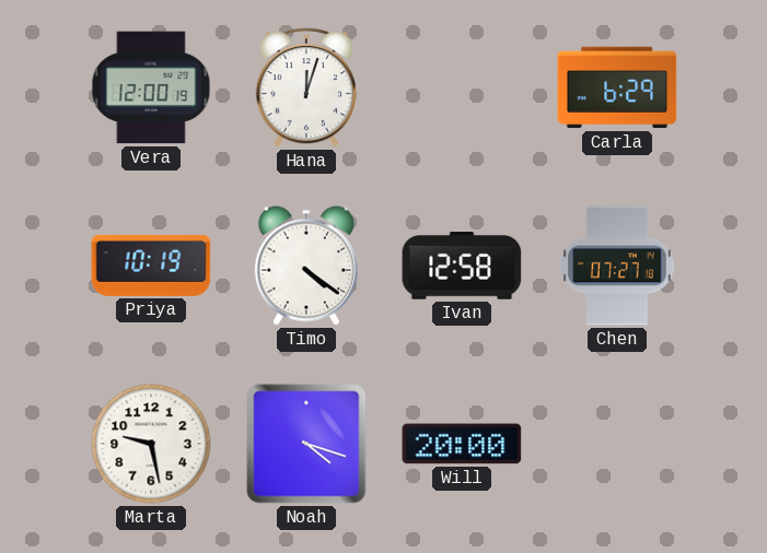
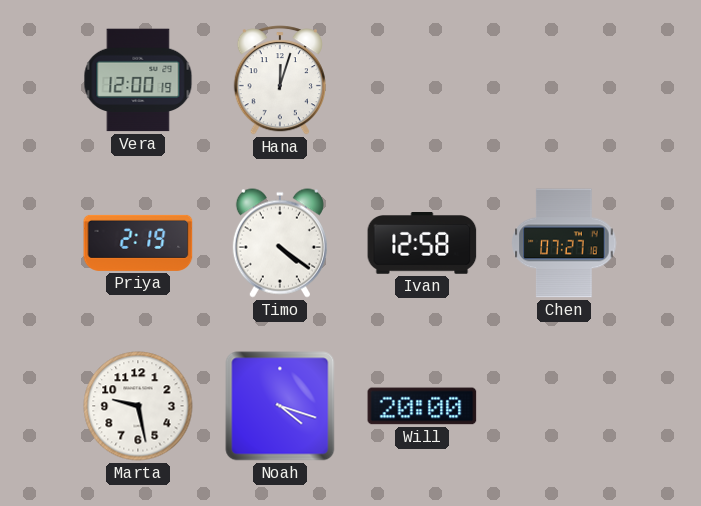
Carla: 6:29 -> none
Priya: 10:19 -> 2:19
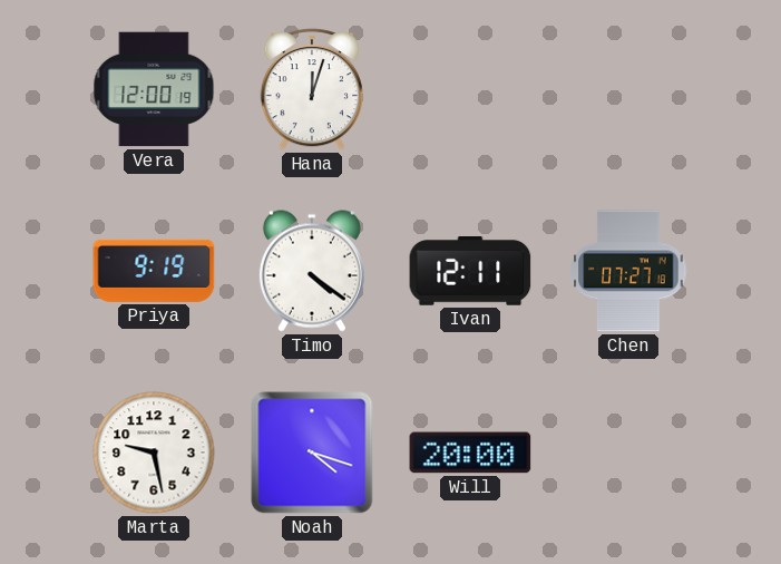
Priya: 2:19 -> 9:19
Ivan: 12:58 -> 12:11
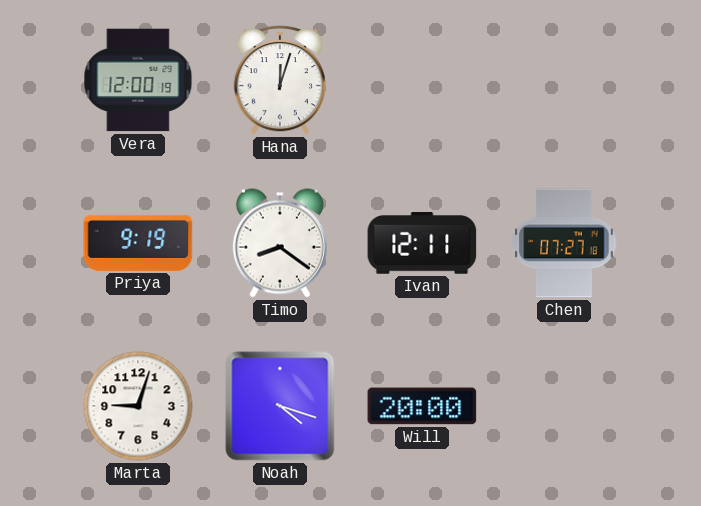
Timo: 4:21 -> 8:21
Marta: 9:28 -> 9:03
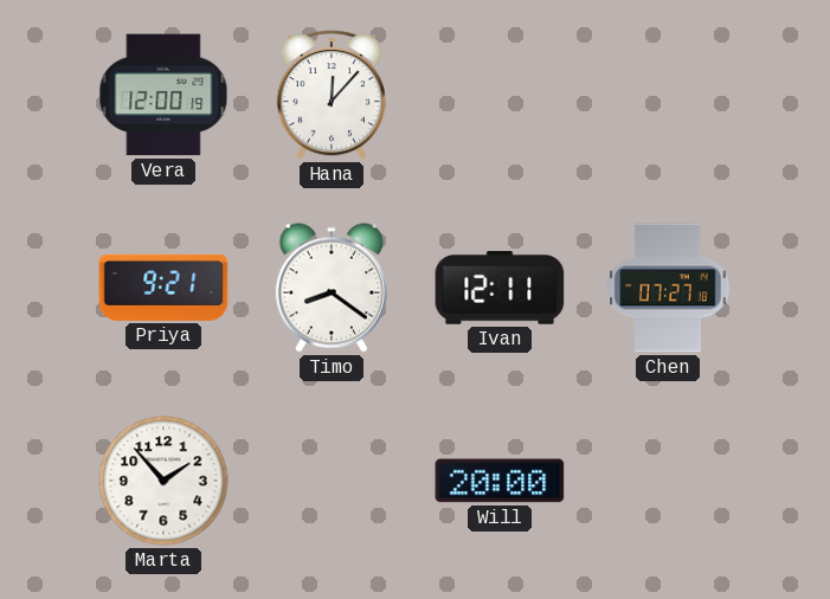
Hana: 12:03 -> 12:07
Priya: 9:19 -> 9:21
Marta: 9:03 -> 1:53
Noah: 4:18 -> none
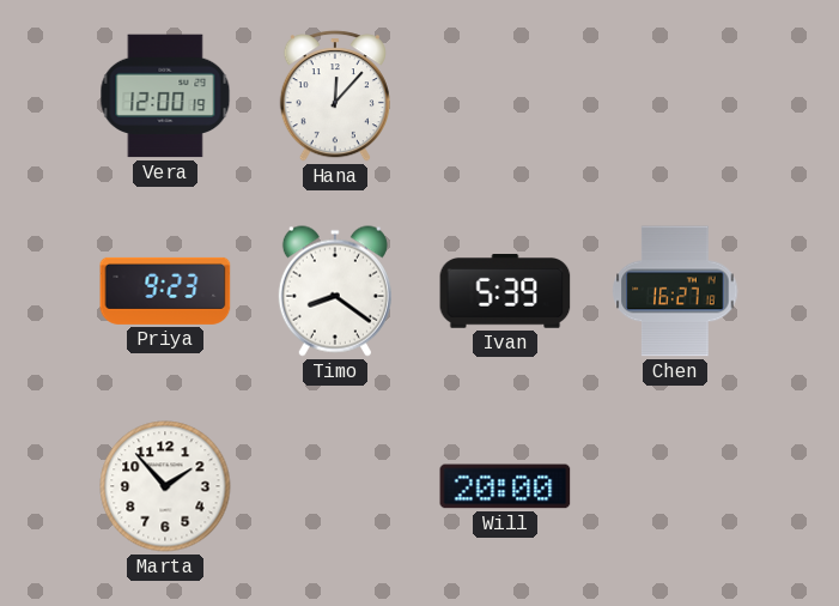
Priya: 9:21 -> 9:23
Ivan: 12:11 -> 5:39
Chen: 07:27 -> 16:27
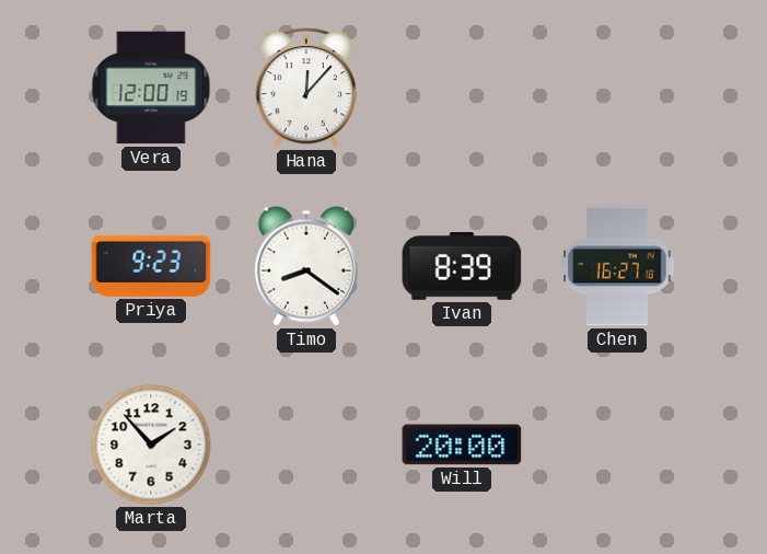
Ivan: 5:39 -> 8:39
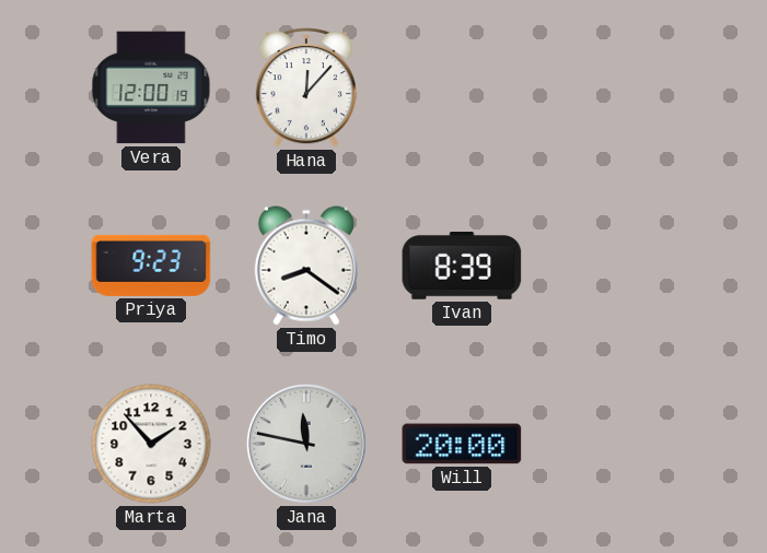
Chen: 16:27 -> none
Jana: none -> 11:47
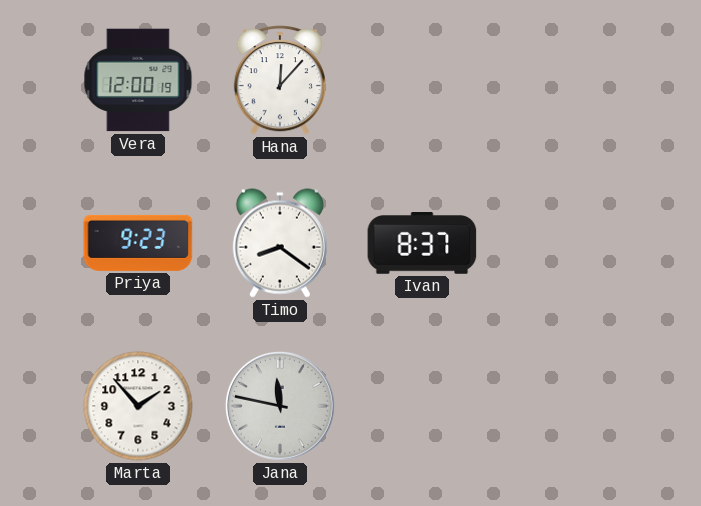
Ivan: 8:39 -> 8:37
Will: 20:00 -> none
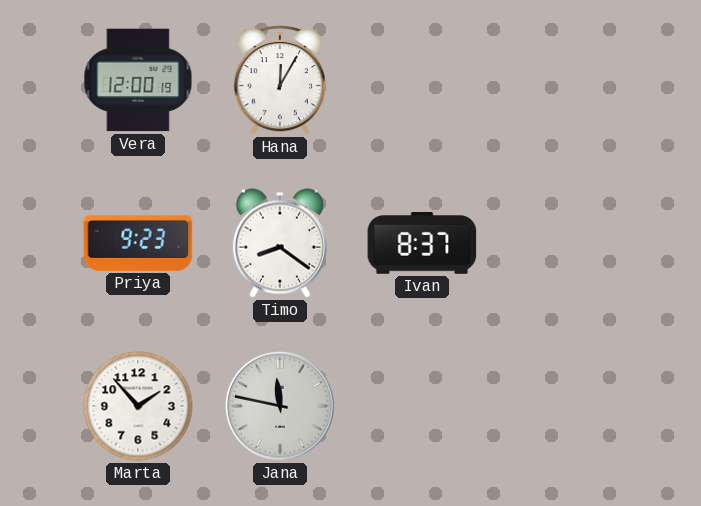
Hana: 12:07 -> 12:05
